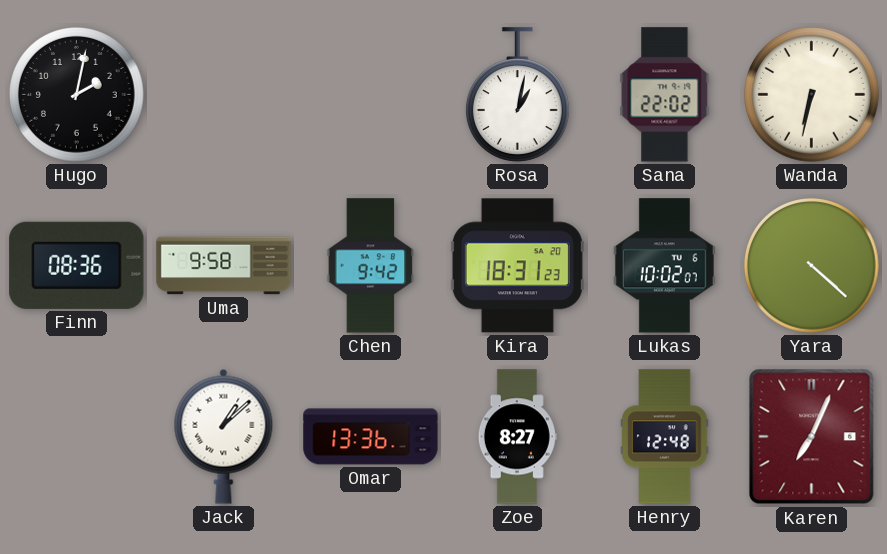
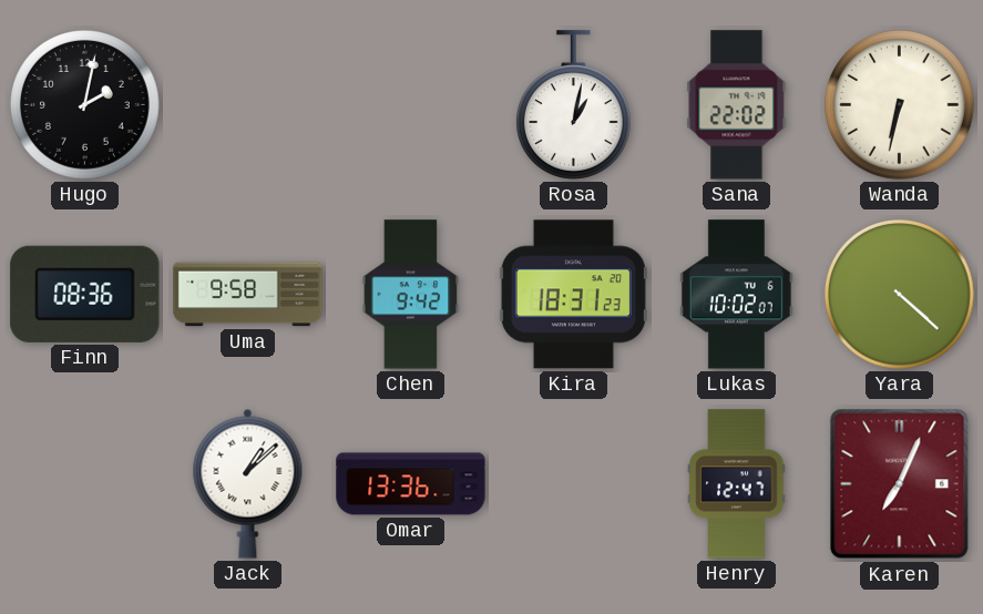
Zoe: 8:27 -> none
Henry: 12:48 -> 12:47
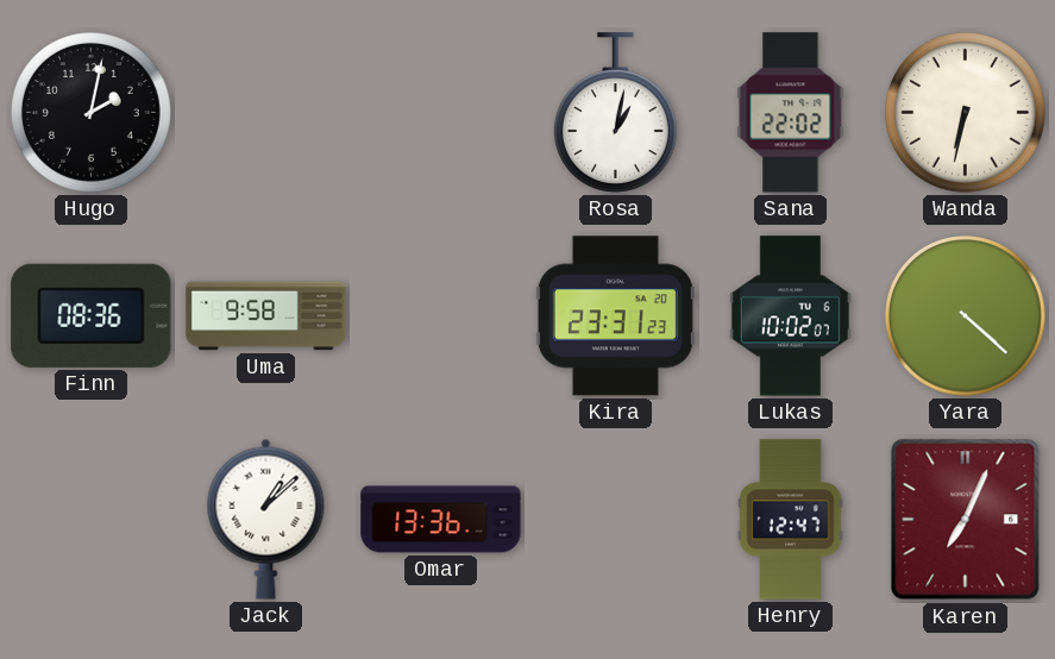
Chen: 9:42 -> none
Kira: 18:31 -> 23:31
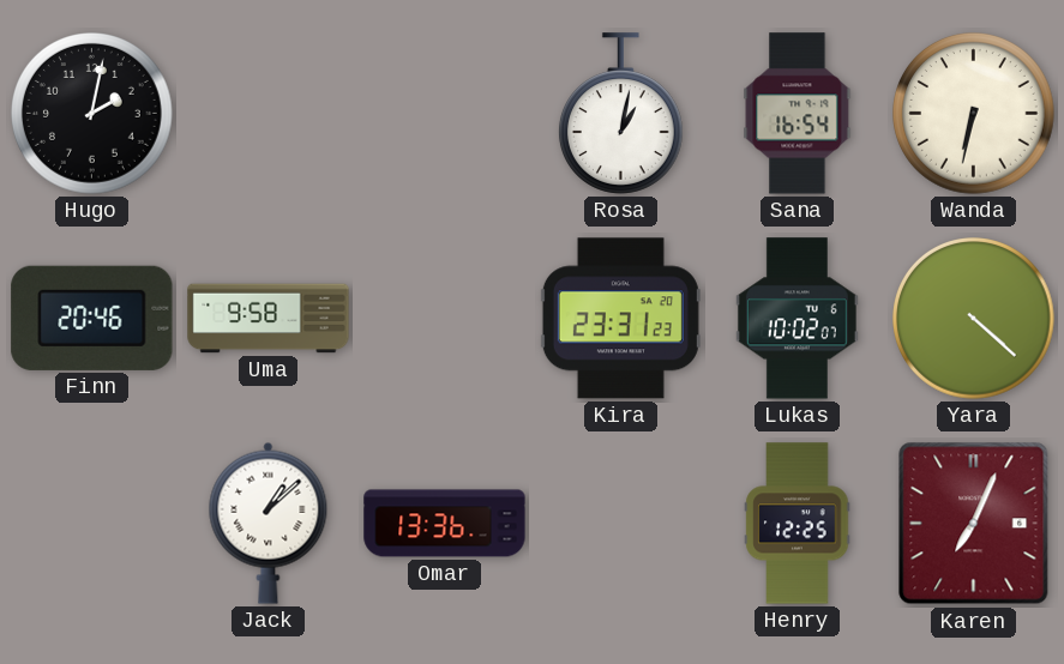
Sana: 22:02 -> 16:54
Finn: 08:36 -> 20:46
Henry: 12:47 -> 12:25
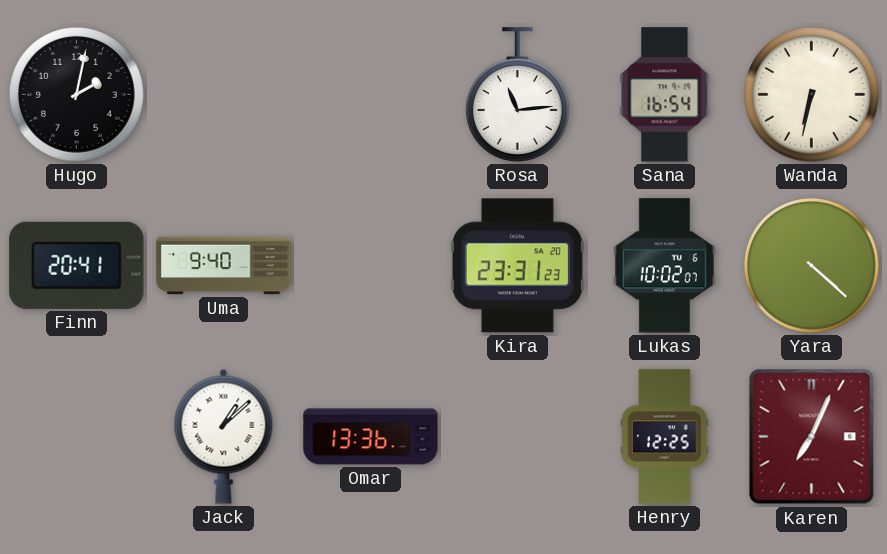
Rosa: 1:02 -> 11:14
Finn: 20:46 -> 20:41
Uma: 9:58 -> 9:40
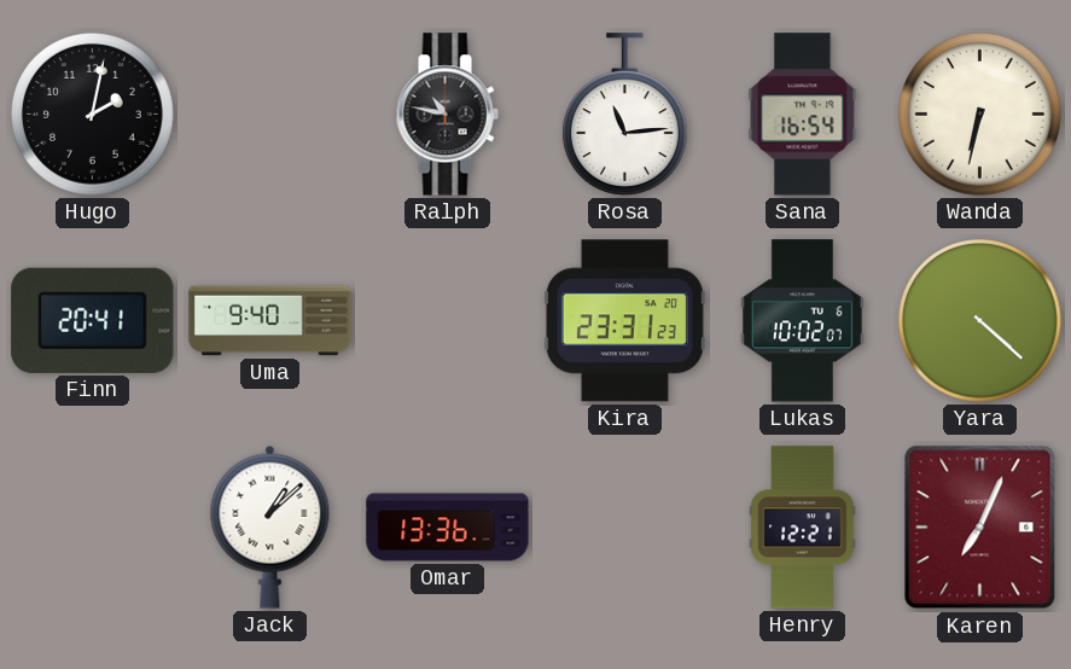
Ralph: none -> 10:47
Henry: 12:25 -> 12:21
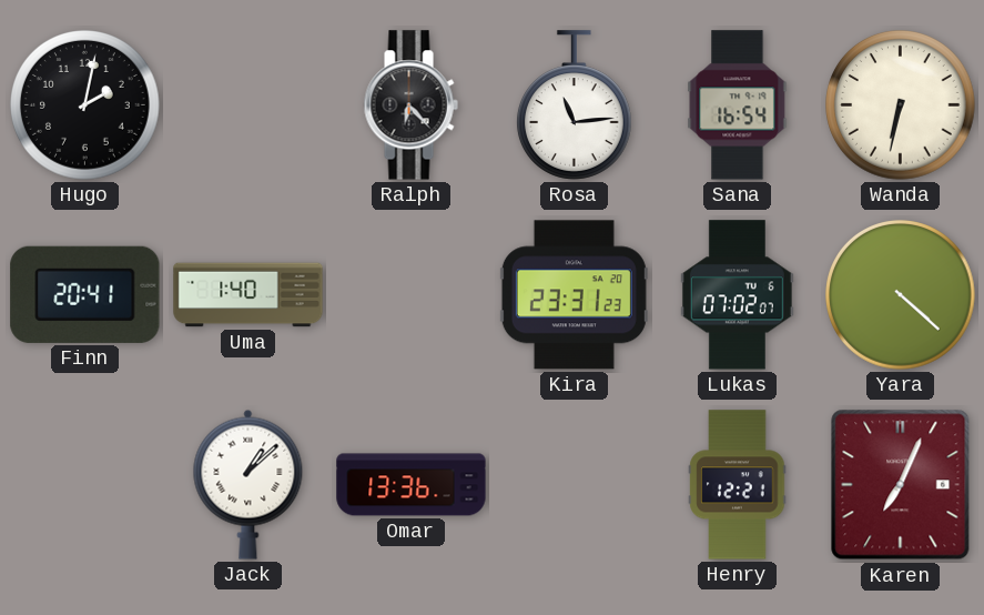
Ralph: 10:47 -> 6:23
Uma: 9:40 -> 1:40
Lukas: 10:02 -> 07:02
